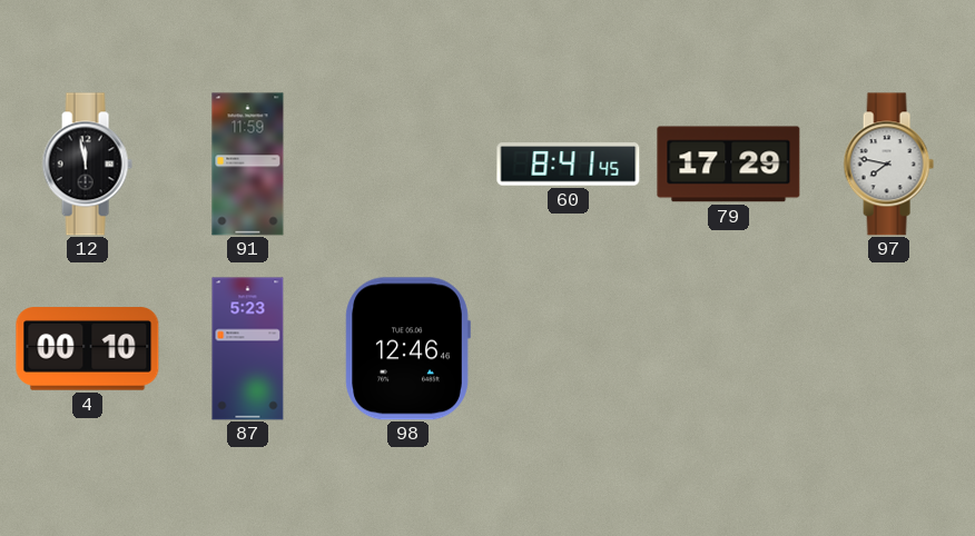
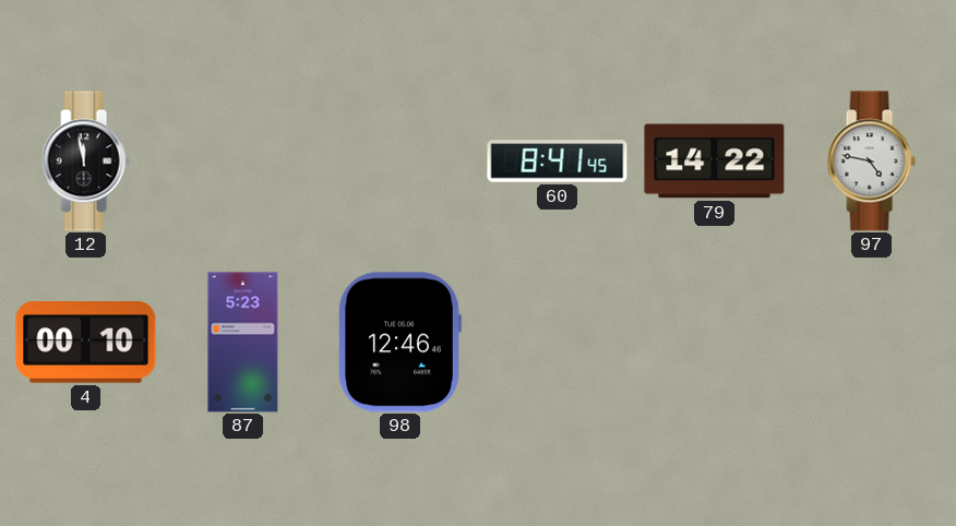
91: 11:59 -> none
79: 17:29 -> 14:22
97: 7:47 -> 4:47
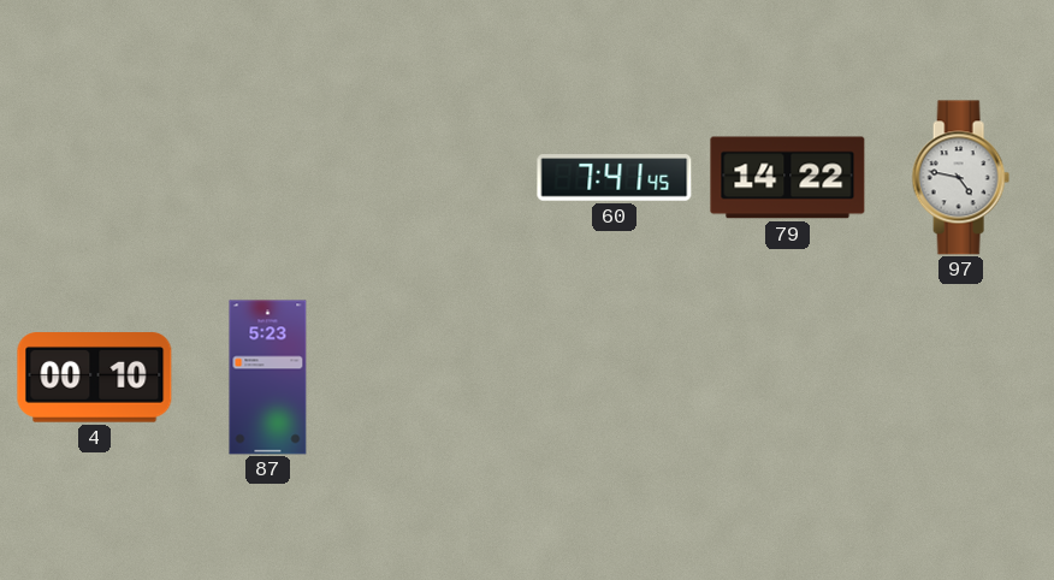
12: 11:58 -> none
60: 8:41 -> 7:41
98: 12:46 -> none
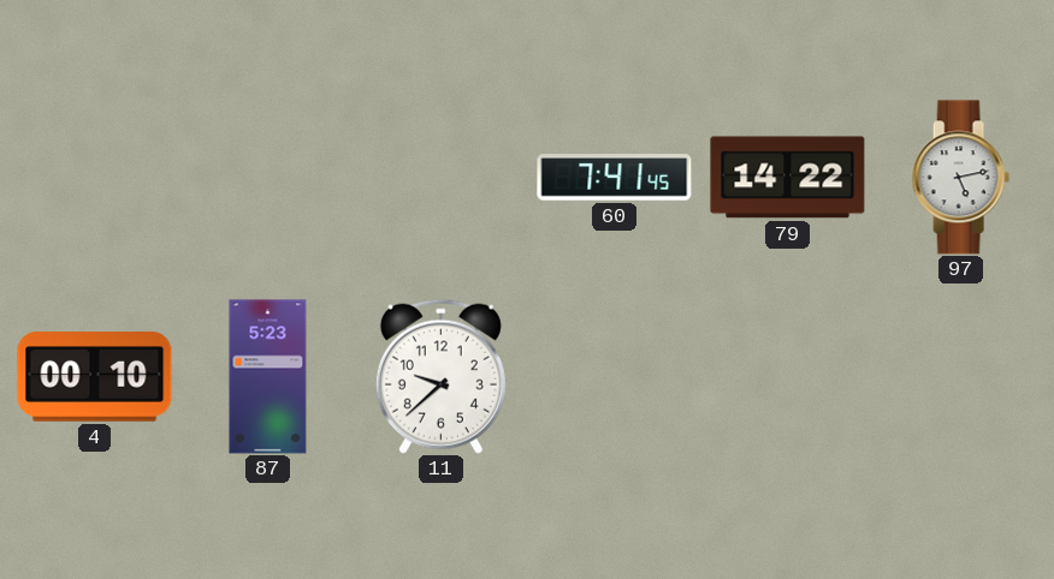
97: 4:47 -> 5:13
11: none -> 9:38
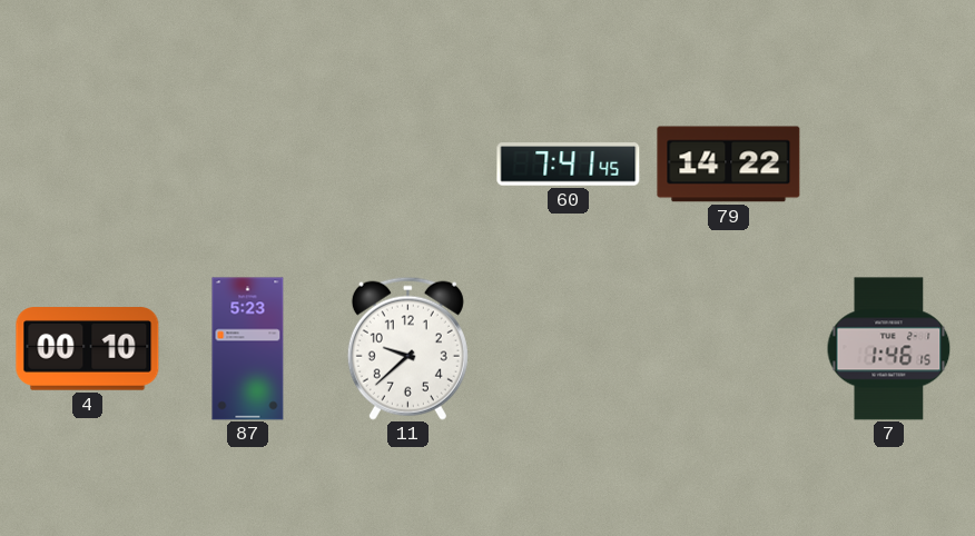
97: 5:13 -> none
7: none -> 1:46
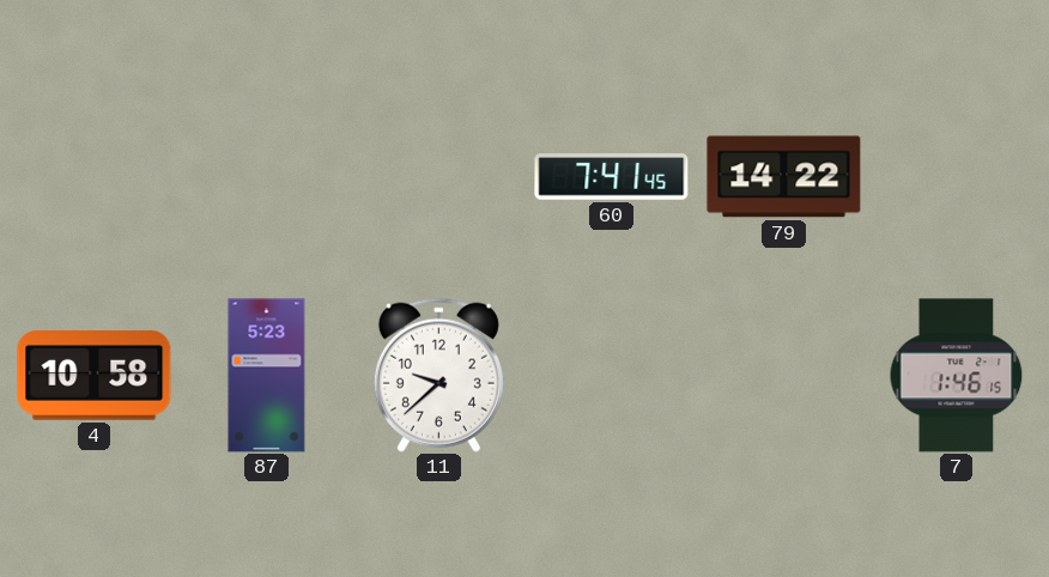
4: 00:10 -> 10:58
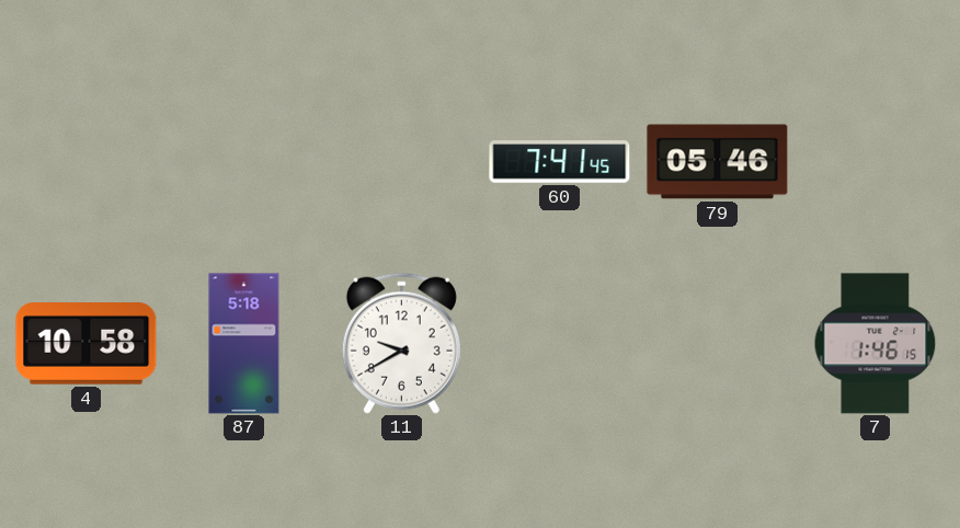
79: 14:22 -> 05:46
87: 5:23 -> 5:18
11: 9:38 -> 9:40
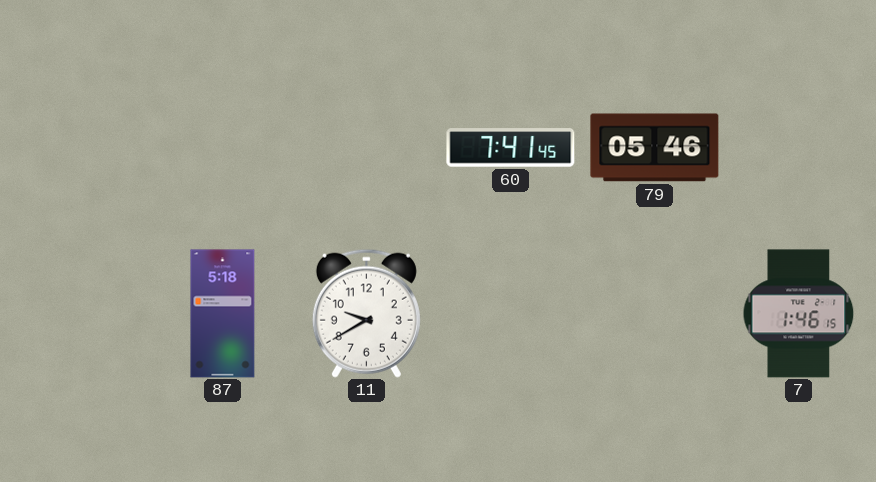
4: 10:58 -> none
